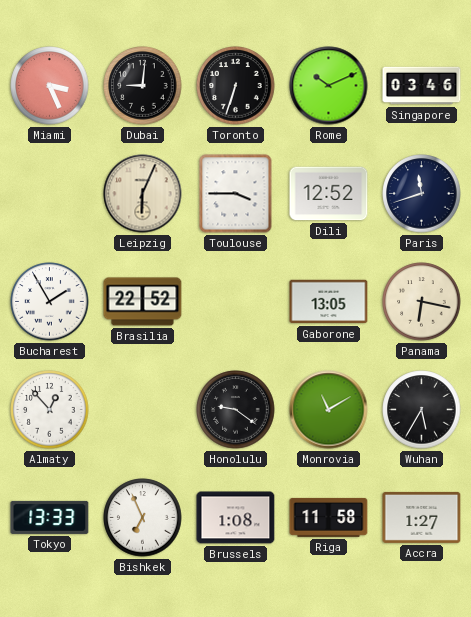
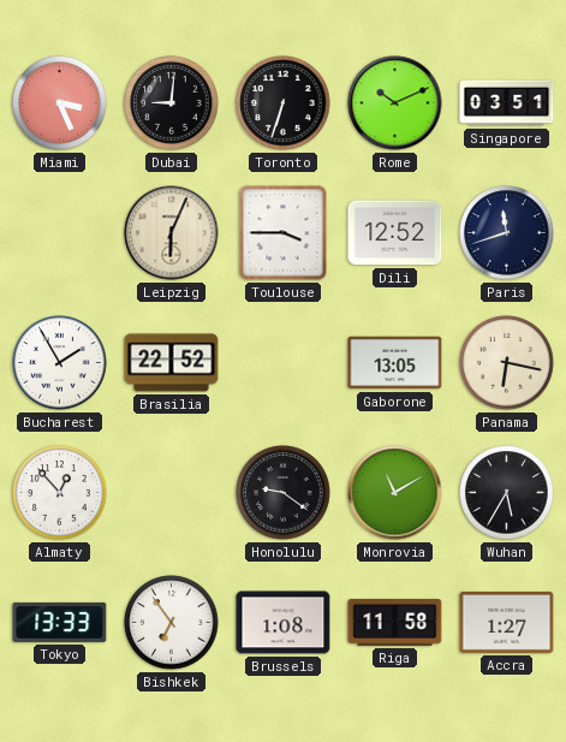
Singapore: 03:46 -> 03:51
Bishkek: 6:56 -> 6:54
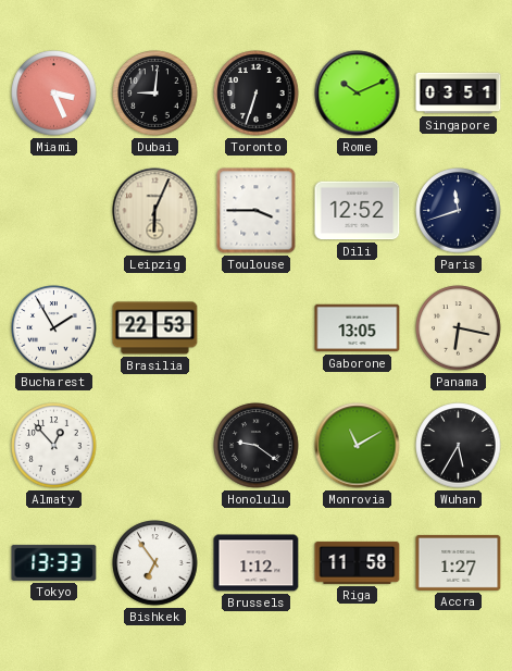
Brasilia: 22:52 -> 22:53
Brussels: 1:08 -> 1:12
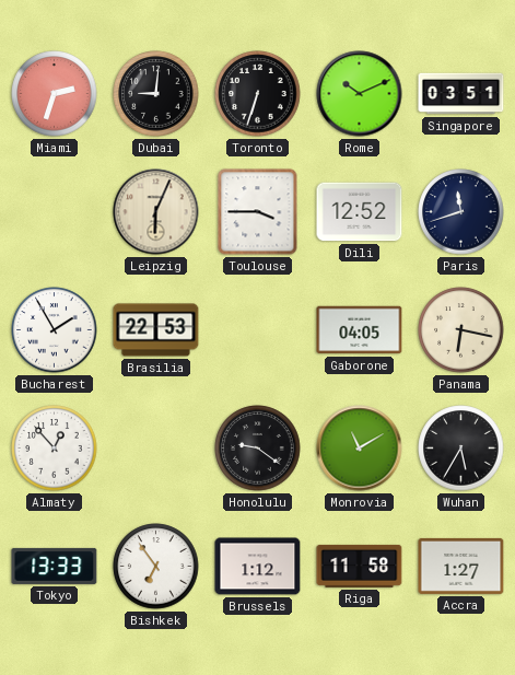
Miami: 3:26 -> 2:33
Gaborone: 13:05 -> 04:05
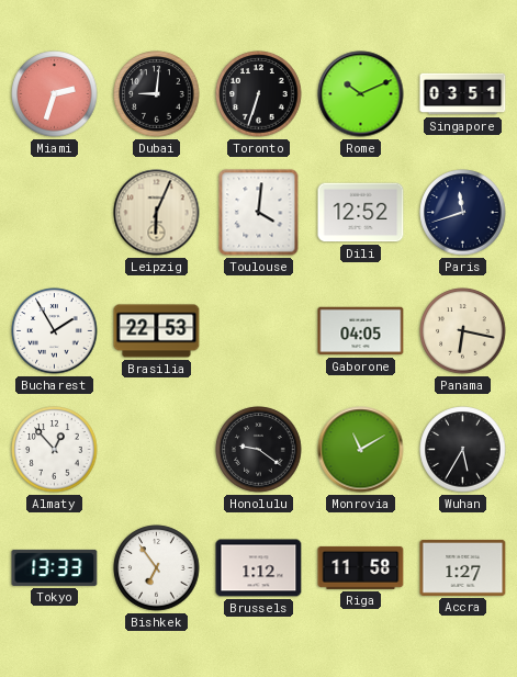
Toulouse: 3:45 -> 4:01
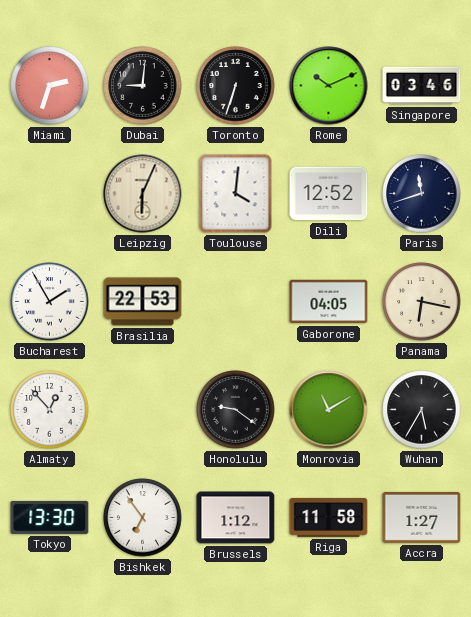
Singapore: 03:51 -> 03:46
Tokyo: 13:33 -> 13:30
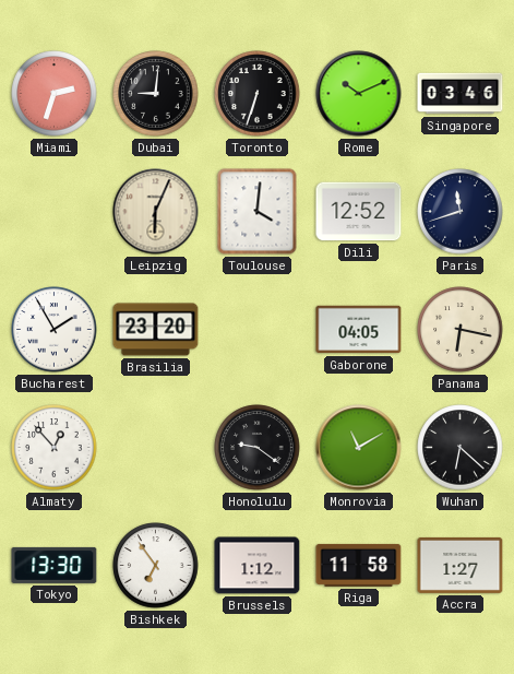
Brasilia: 22:53 -> 23:20
Wuhan: 5:35 -> 6:22
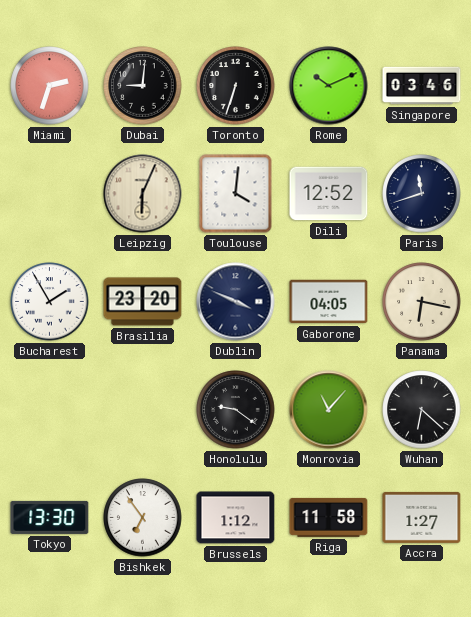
Dublin: none -> 3:49
Almaty: 12:53 -> none
Monrovia: 11:10 -> 11:07
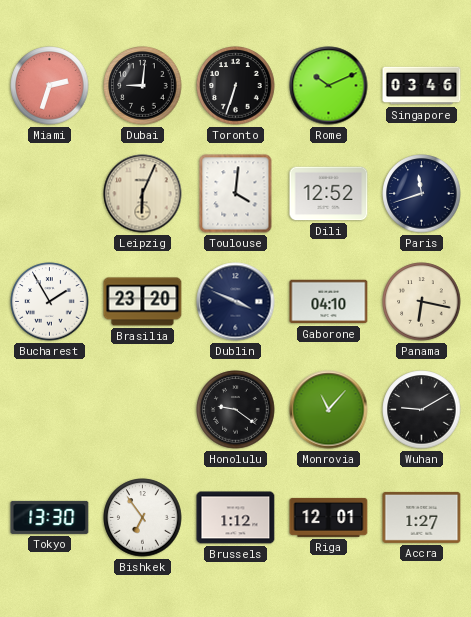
Gaborone: 04:05 -> 04:10
Wuhan: 6:22 -> 9:10
Riga: 11:58 -> 12:01
